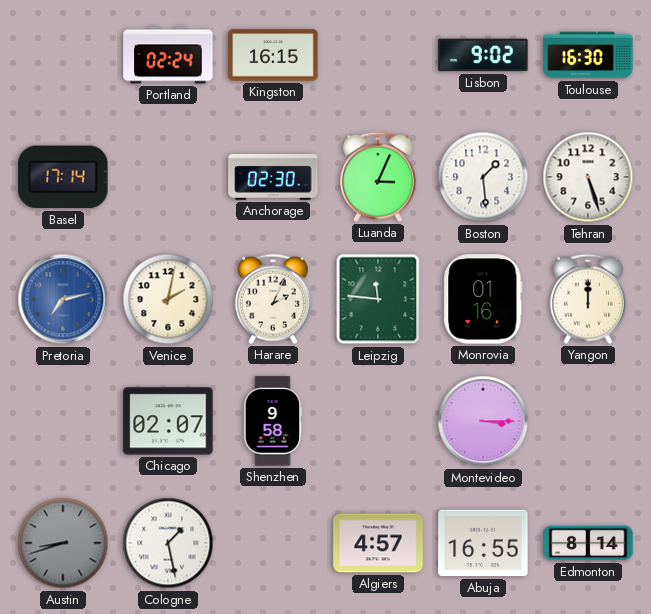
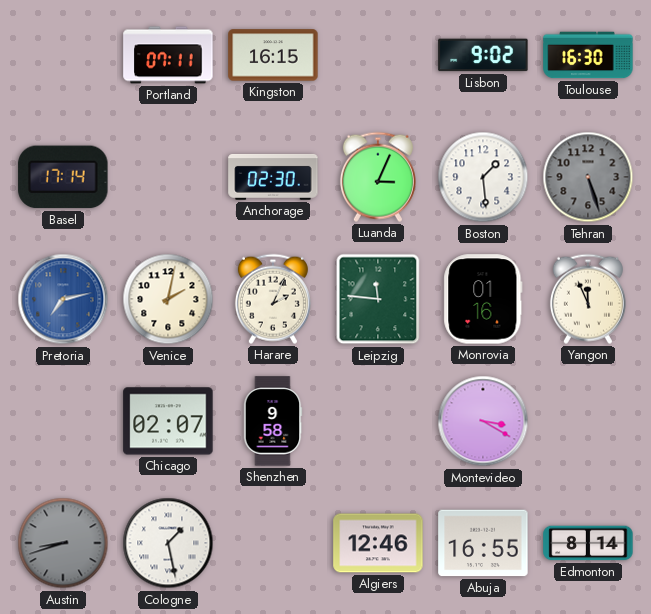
Portland: 02:24 -> 07:11
Tehran dial: white -> grey
Yangon: 12:00 -> 11:56
Montevideo: 3:15 -> 3:20
Algiers: 4:57 -> 12:46
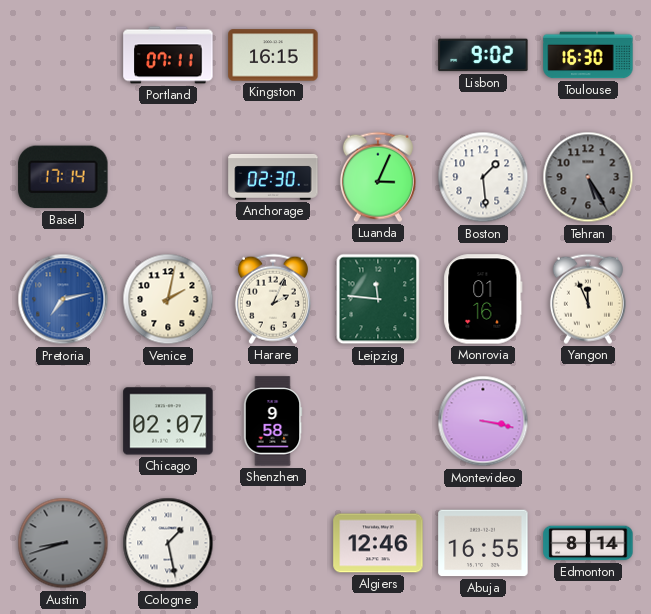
Tehran: 5:27 -> 5:25
Montevideo: 3:20 -> 3:17
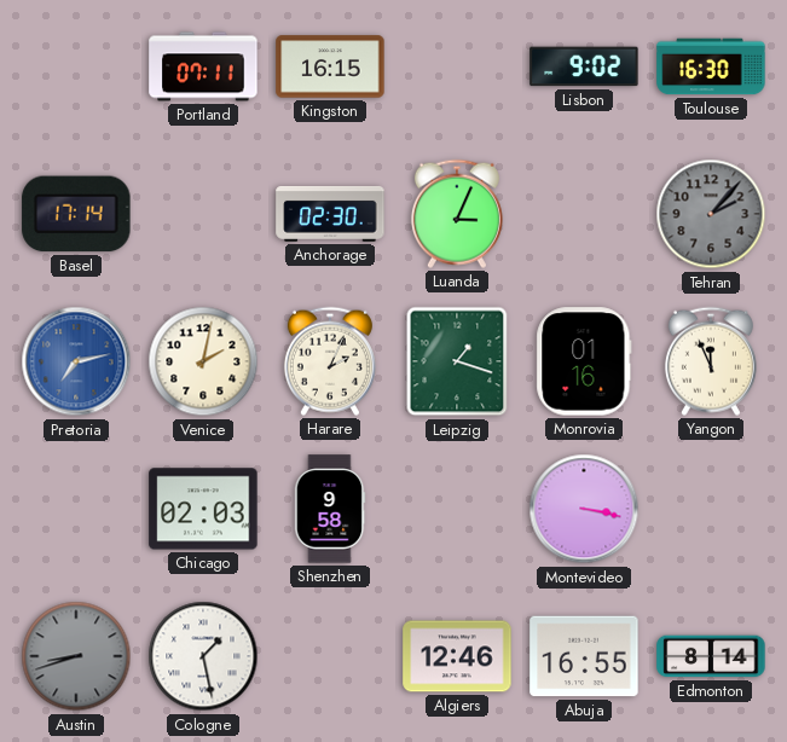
Boston: 1:29 -> none
Tehran: 5:25 -> 2:07
Leipzig: 11:46 -> 1:18
Chicago: 02:07 -> 02:03
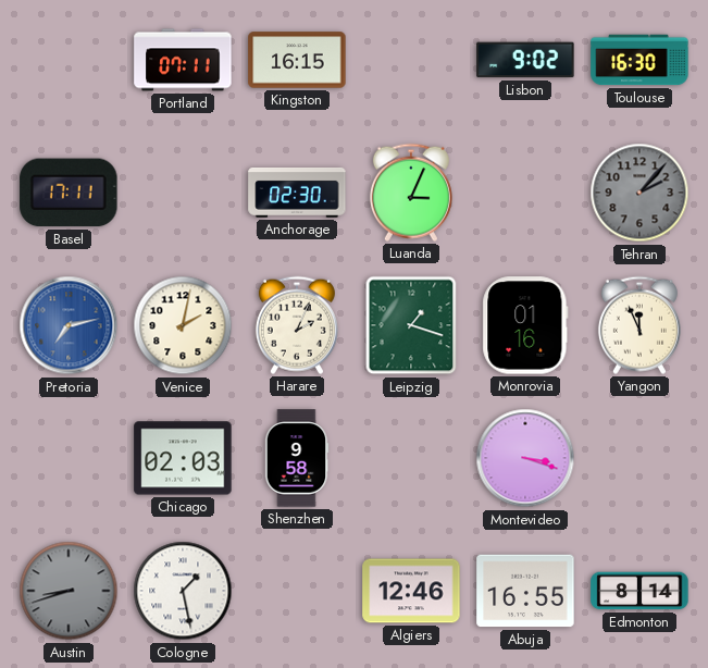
Basel: 17:14 -> 17:11
Montevideo: 3:17 -> 3:18
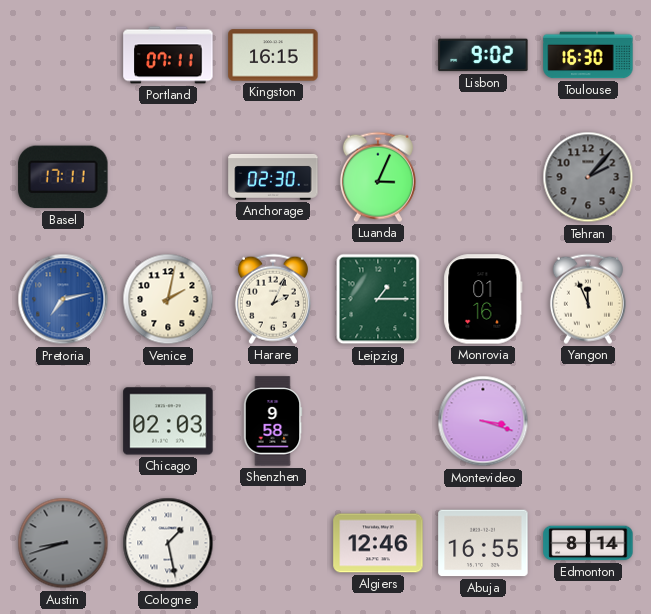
Leipzig: 1:18 -> 1:15
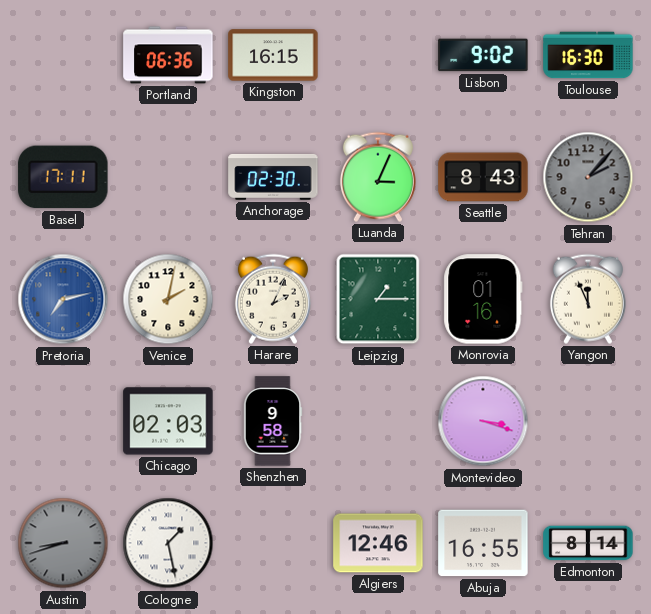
Portland: 07:11 -> 06:36
Seattle: none -> 8:43
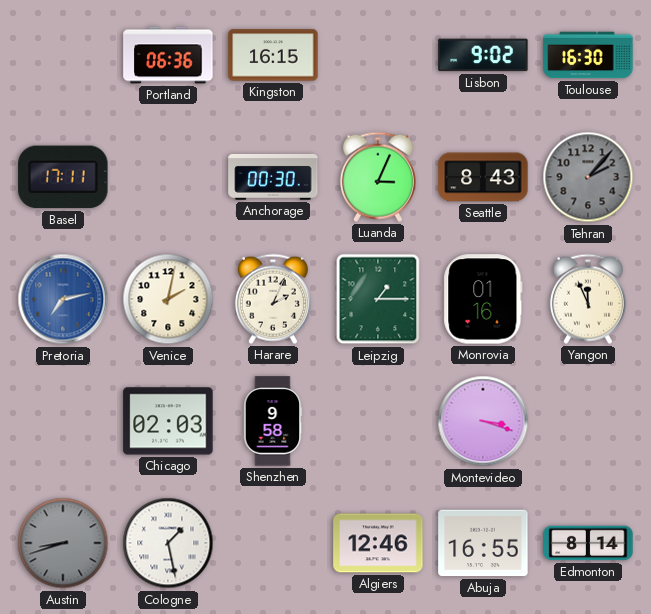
Anchorage: 02:30 -> 00:30
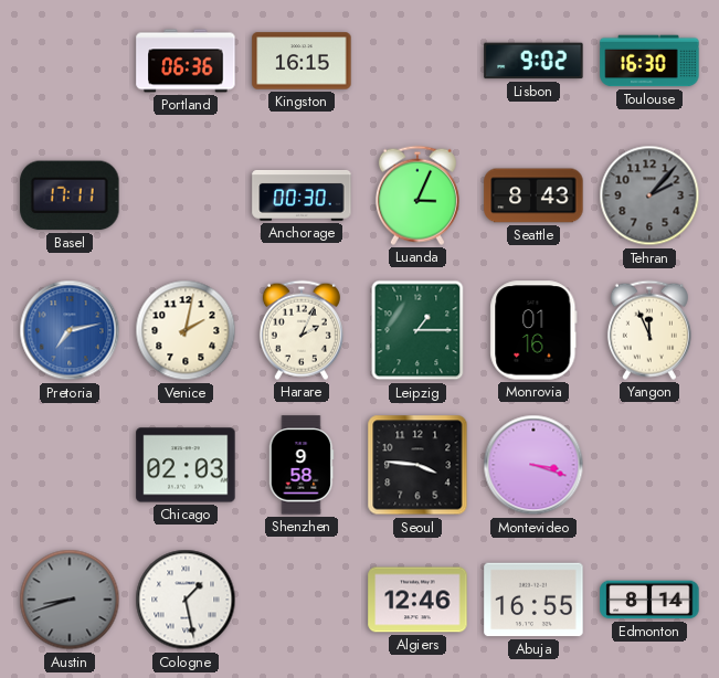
Seoul: none -> 3:46
